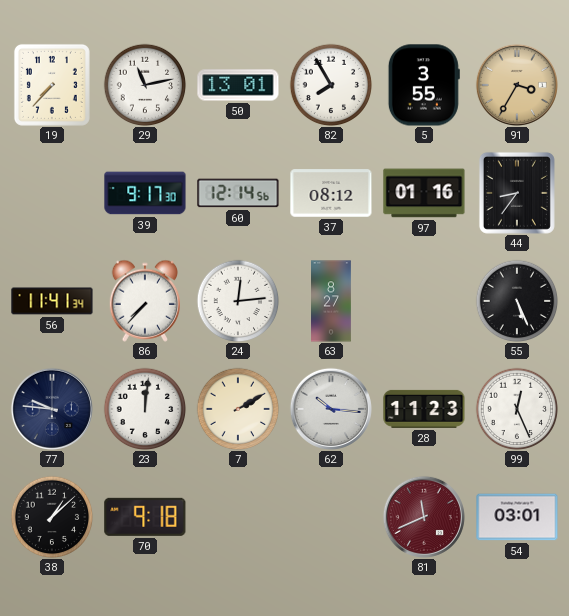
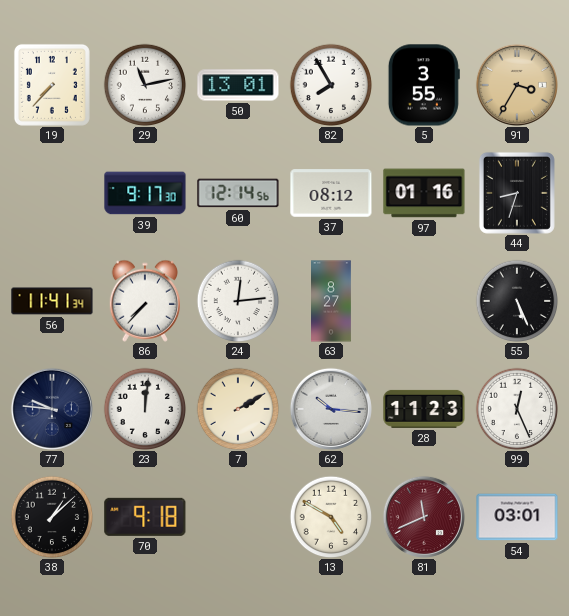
44: 8:36 -> 8:33
13: none -> 4:50
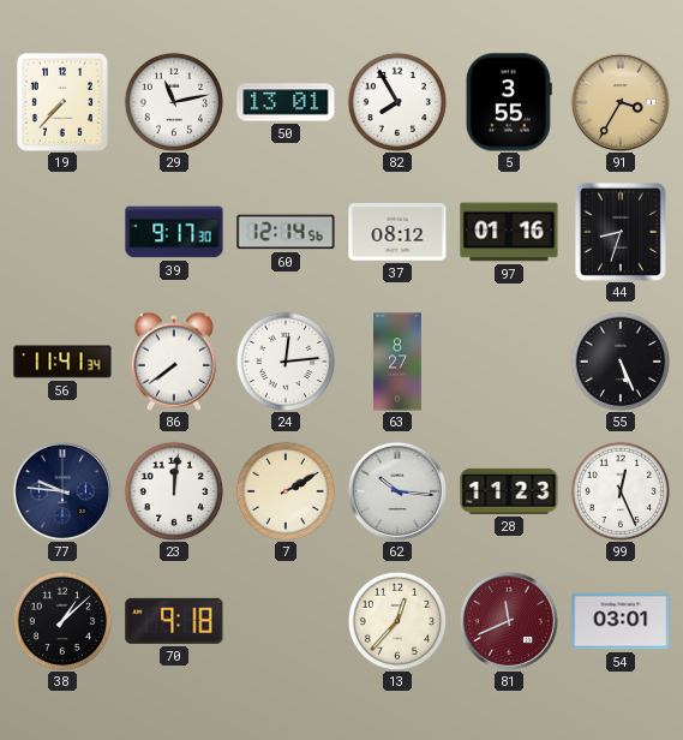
86: 7:37 -> 7:39
13: 4:50 -> 12:37
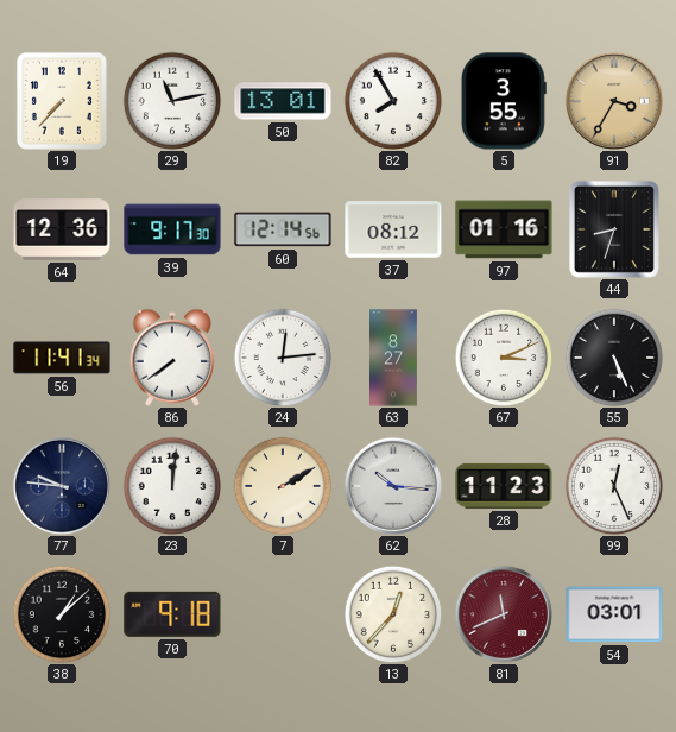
64: none -> 12:36
67: none -> 3:11
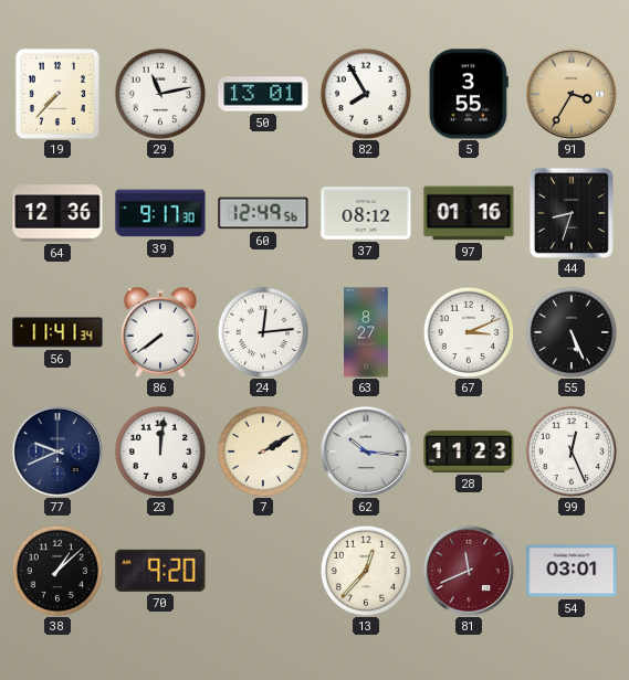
60: 12:14 -> 12:49
77: 9:46 -> 9:41
70: 9:18 -> 9:20
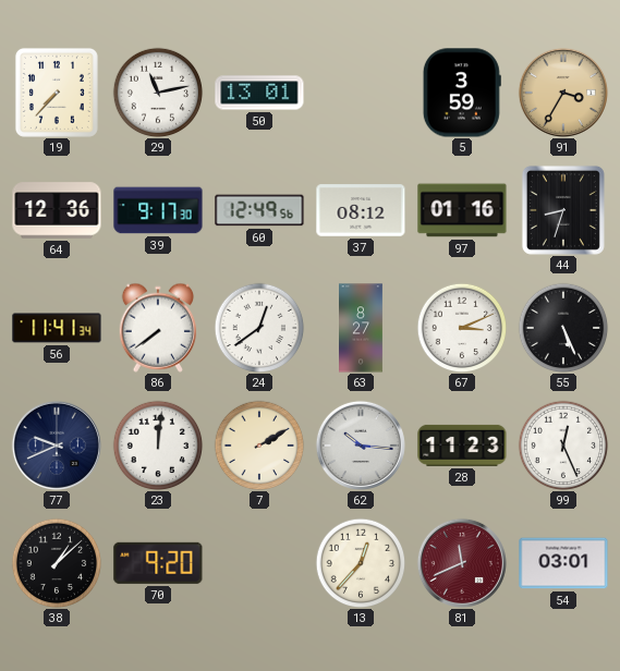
82: 7:55 -> none
5: 3:55 -> 3:59
24: 12:14 -> 12:39
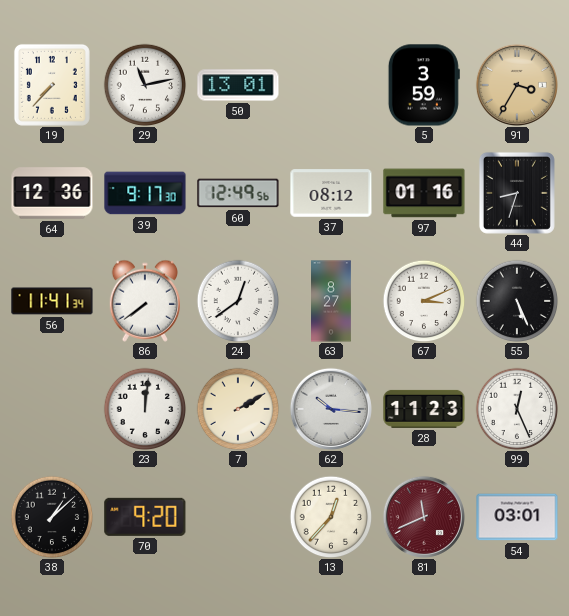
77: 9:41 -> none
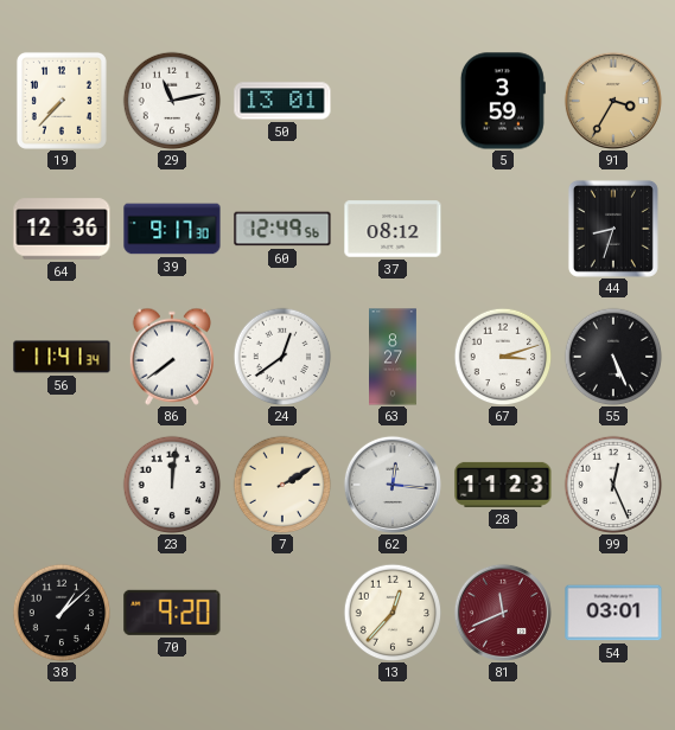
97: 01:16 -> none
67: 3:11 -> 3:12
62: 10:16 -> 12:16
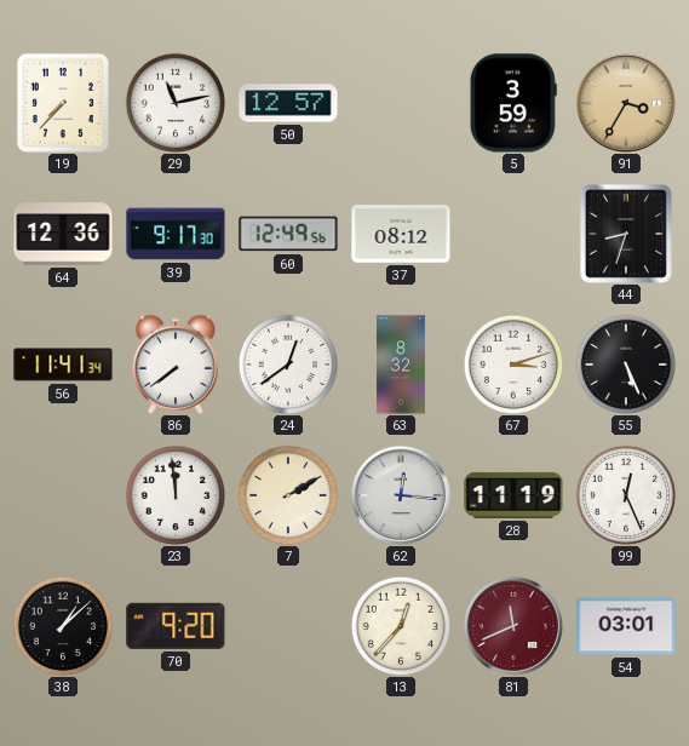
50: 13:01 -> 12:57
63: 8:27 -> 8:32
23: 12:01 -> 11:59
28: 11:23 -> 11:19
